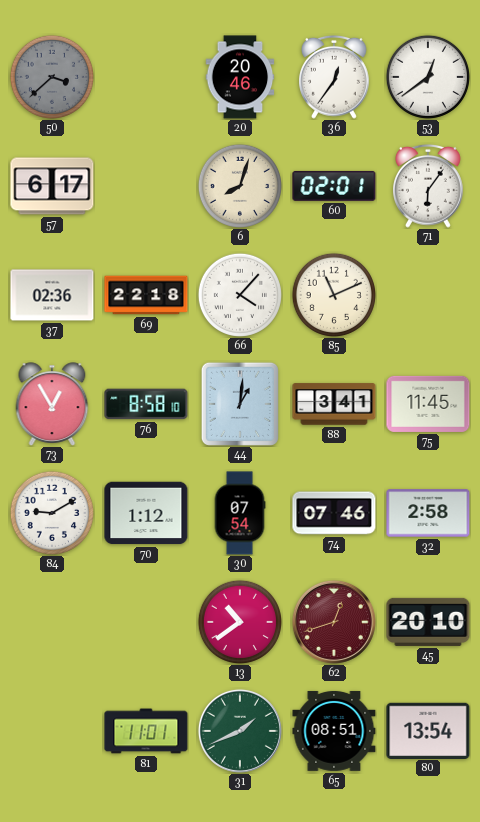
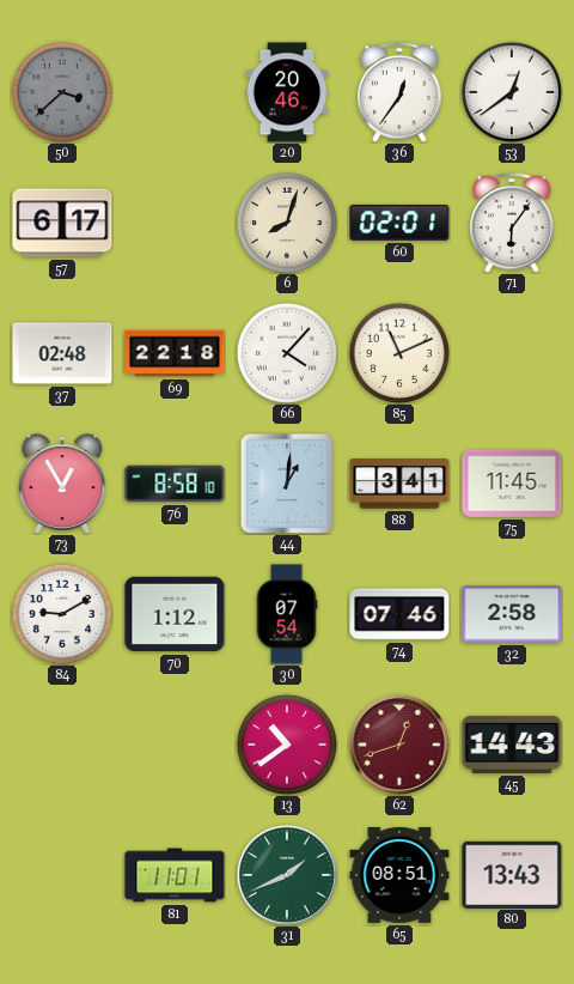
37: 02:36 -> 02:48
45: 20:10 -> 14:43
80: 13:54 -> 13:43
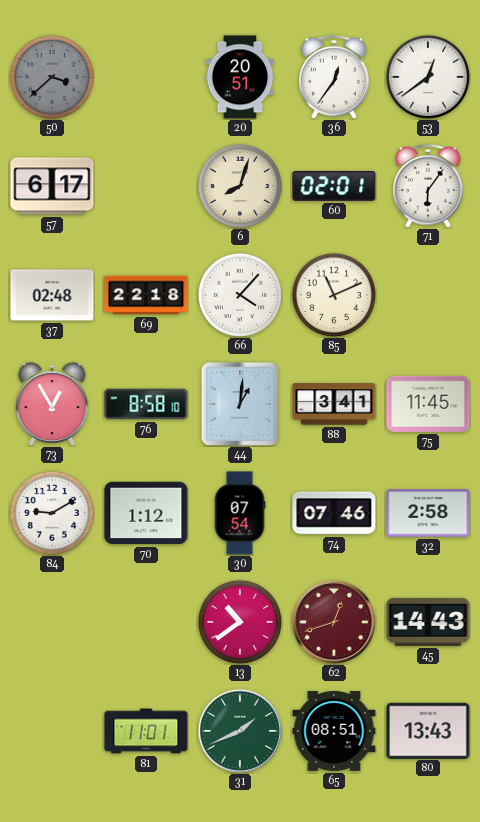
20: 20:46 -> 20:51
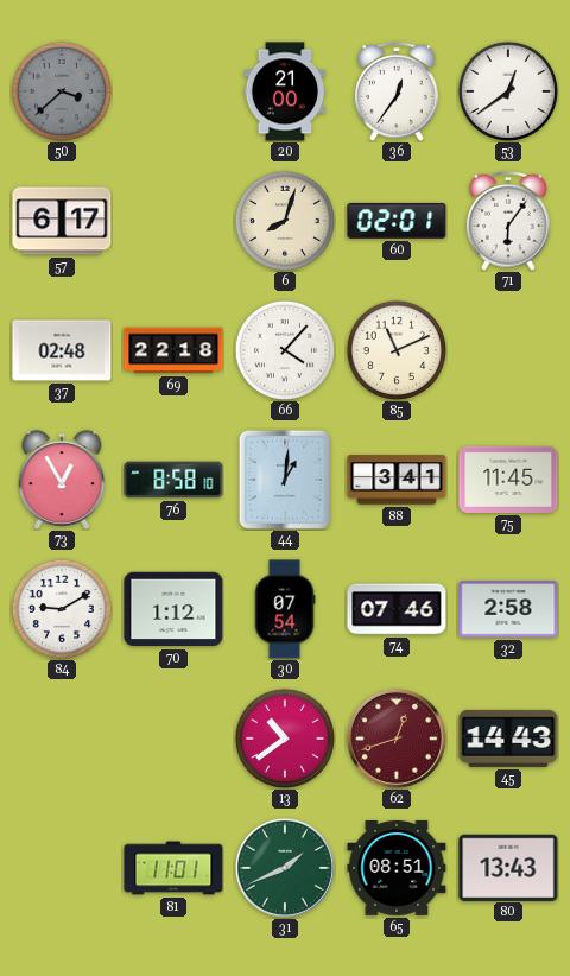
20: 20:51 -> 21:00
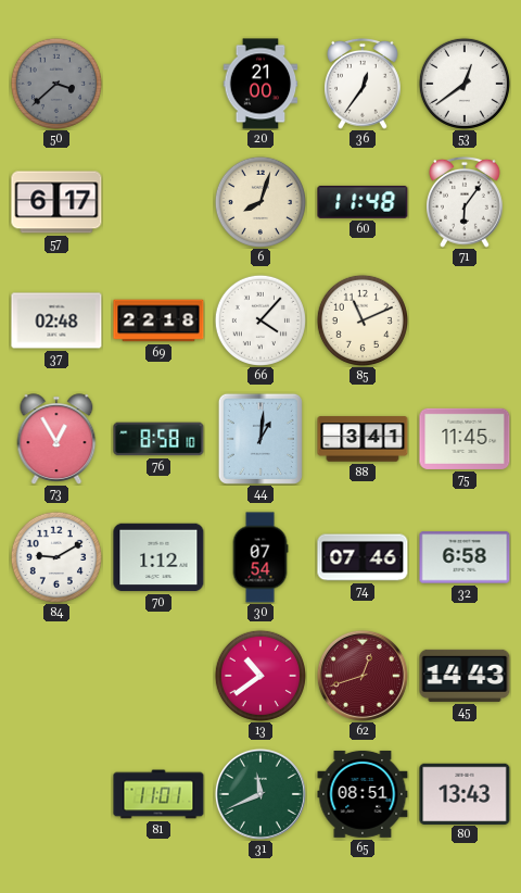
60: 02:01 -> 11:48
32: 2:58 -> 6:58
31: 1:41 -> 11:41
